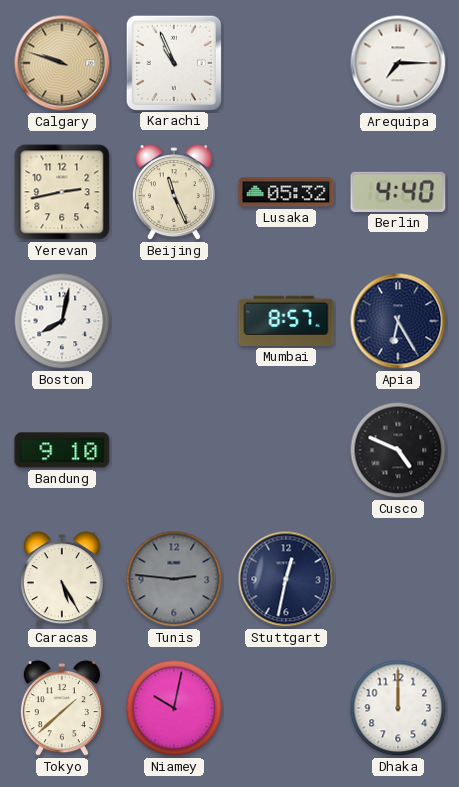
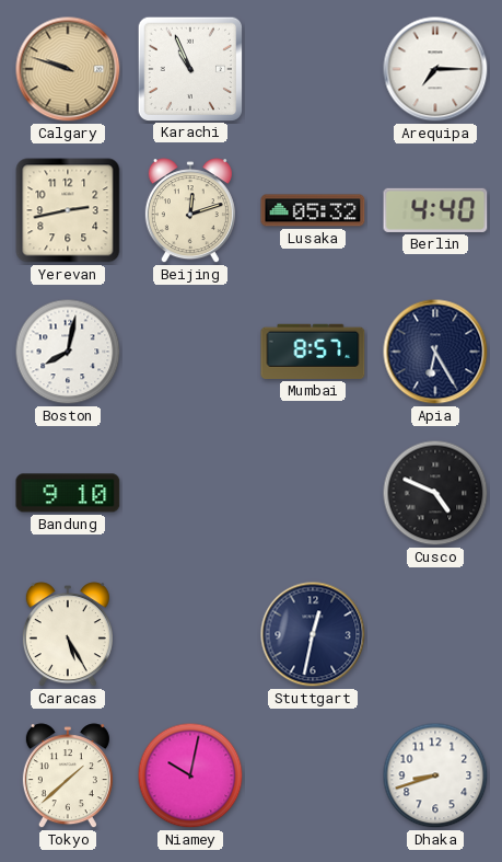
Beijing: 11:26 -> 12:12
Tunis: 2:46 -> none
Dhaka: 12:00 -> 8:42
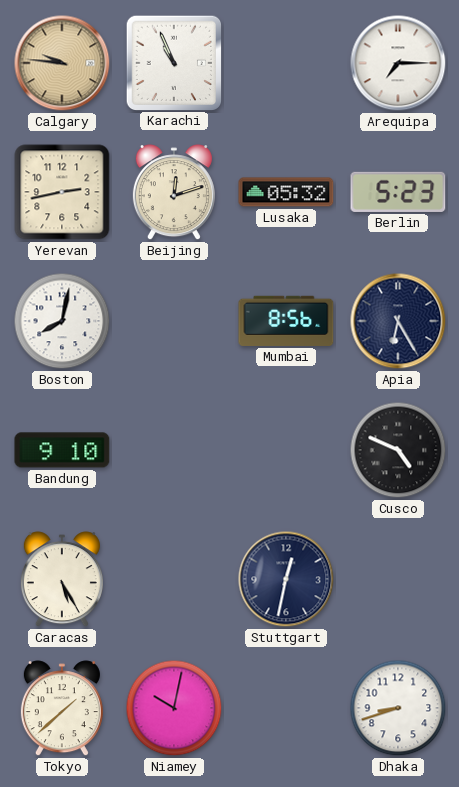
Calgary: 9:48 -> 9:46
Berlin: 4:40 -> 5:23
Mumbai: 8:57 -> 8:56
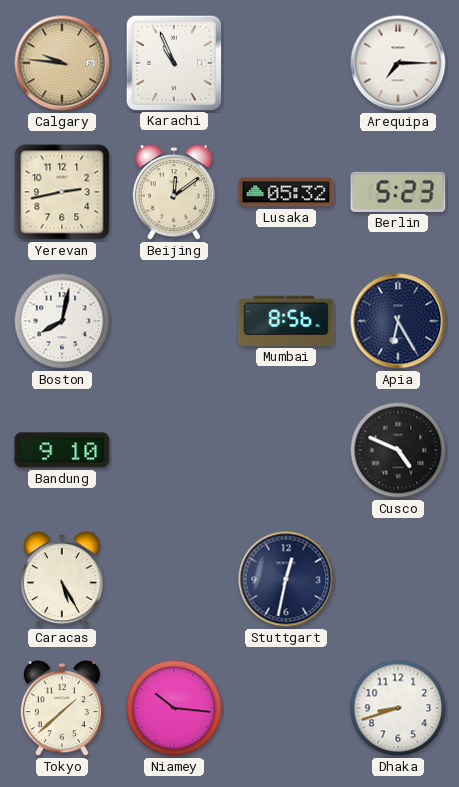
Beijing: 12:12 -> 12:09
Niamey: 10:02 -> 10:16
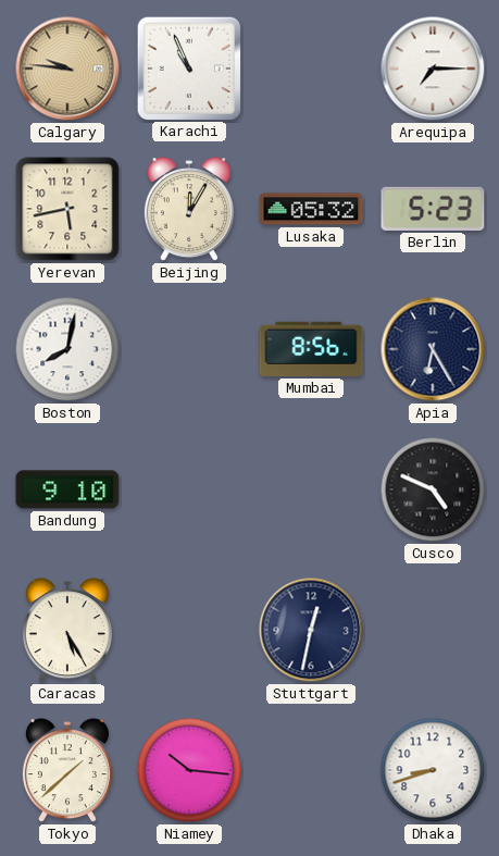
Yerevan: 2:43 -> 5:43
Beijing: 12:09 -> 12:05
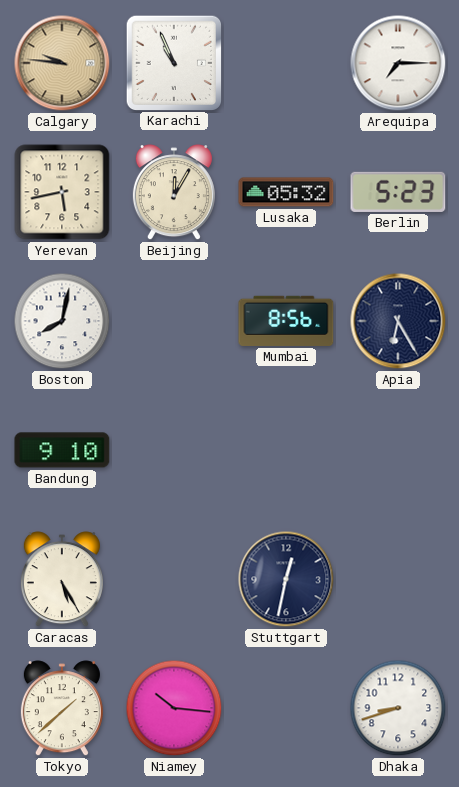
Cusco: 4:49 -> none
